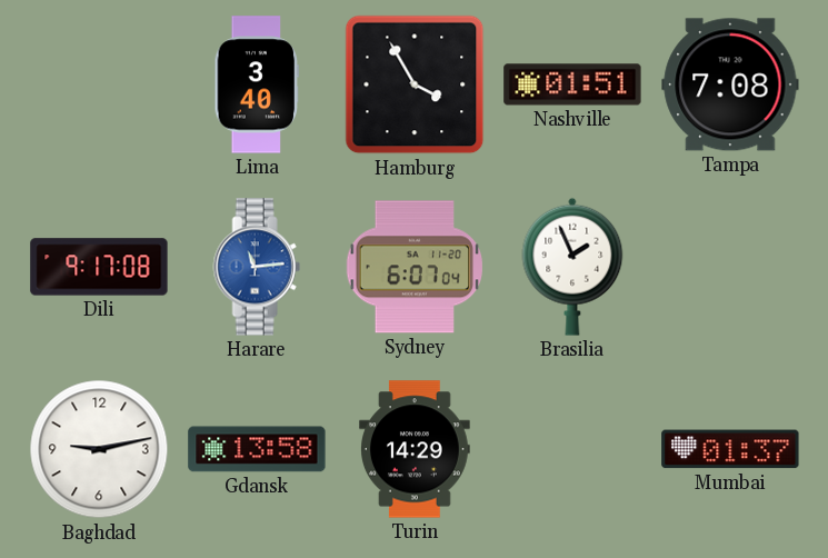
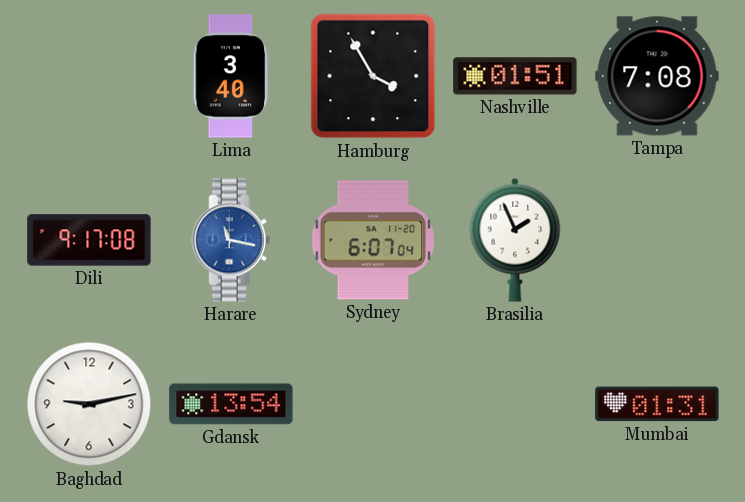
Harare: 11:14 -> 11:17
Gdansk: 13:58 -> 13:54
Turin: 14:29 -> none
Mumbai: 01:37 -> 01:31
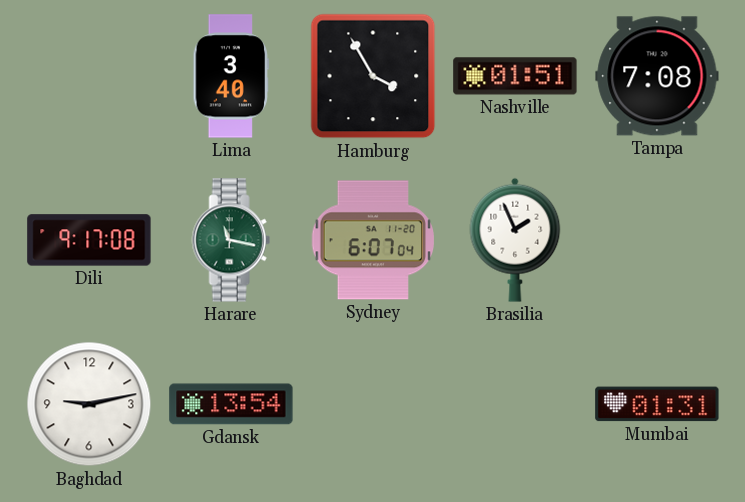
Harare dial: blue -> green
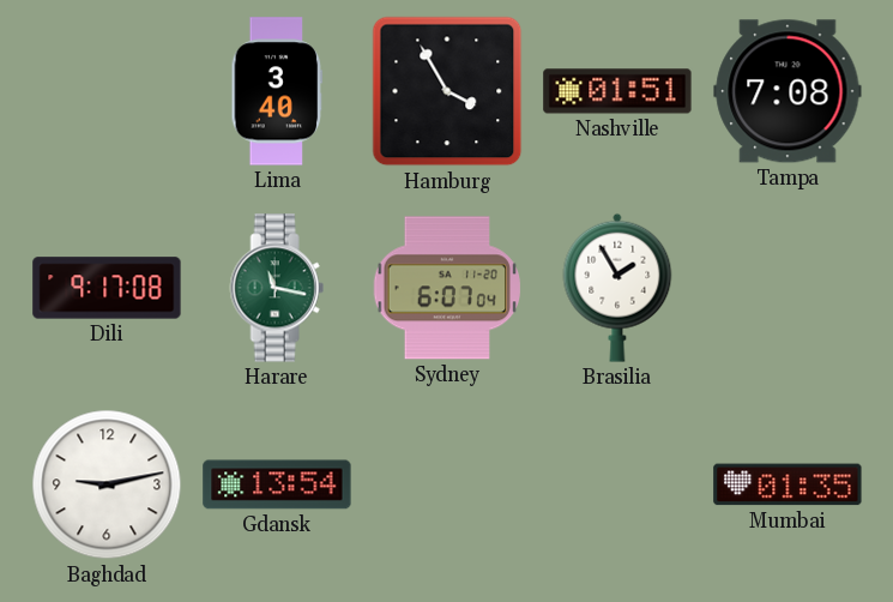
Brasilia: 1:56 -> 1:55
Mumbai: 01:31 -> 01:35
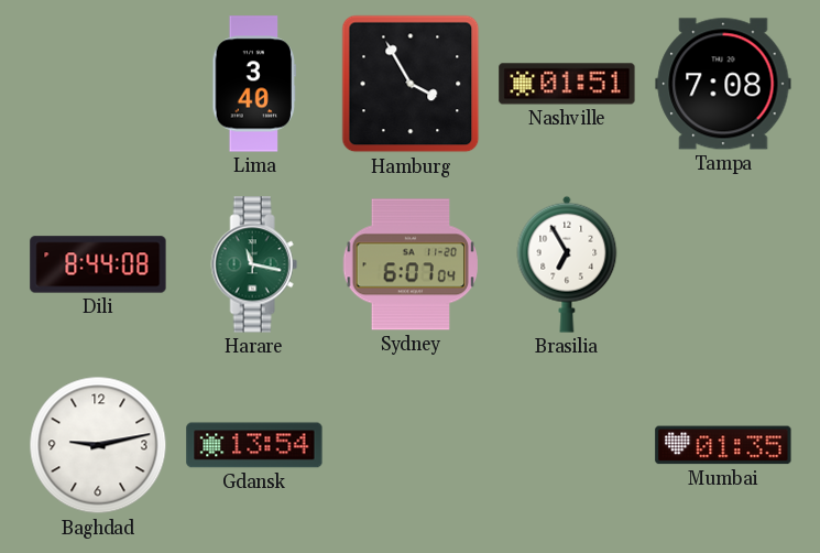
Dili: 9:17 -> 8:44
Brasilia: 1:55 -> 6:55
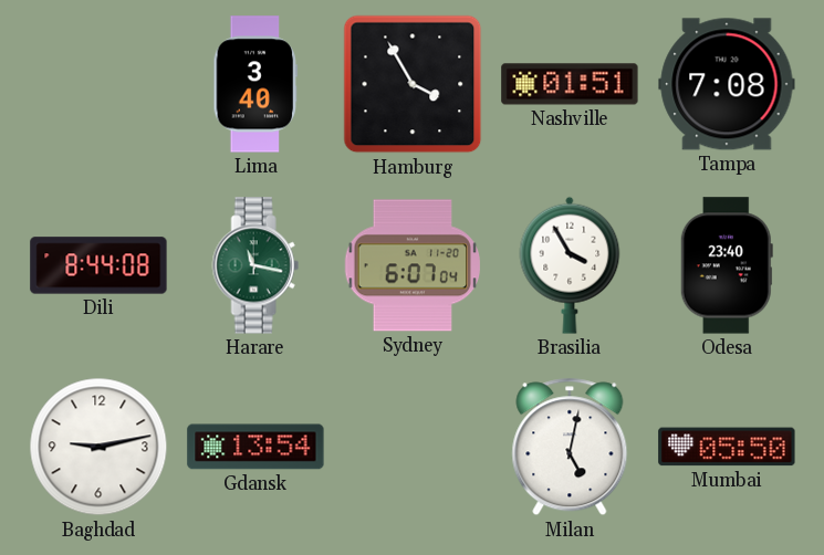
Brasilia: 6:55 -> 3:55
Odesa: none -> 23:40
Milan: none -> 5:02
Mumbai: 01:35 -> 05:50
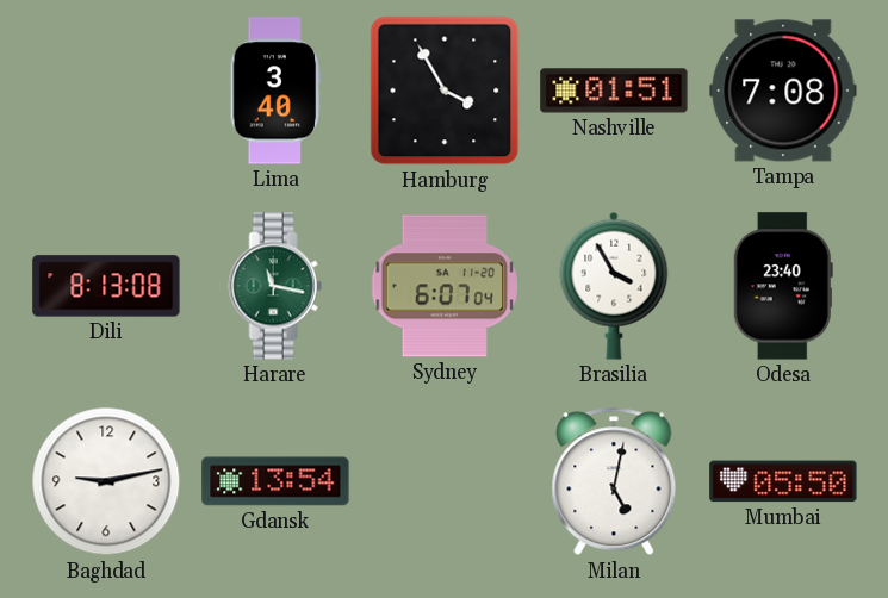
Dili: 8:44 -> 8:13
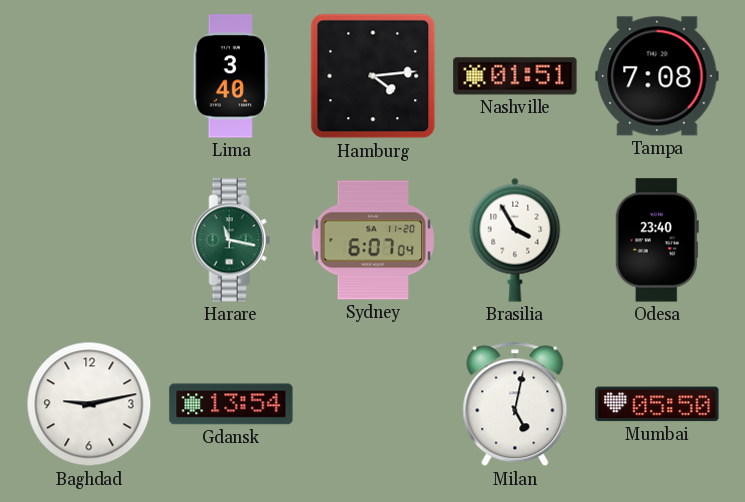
Hamburg: 3:55 -> 4:14
Dili: 8:13 -> none
